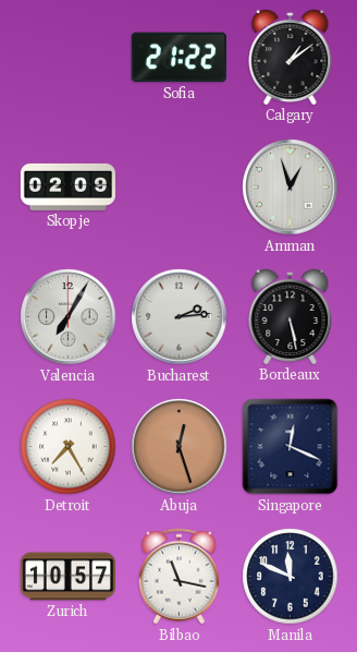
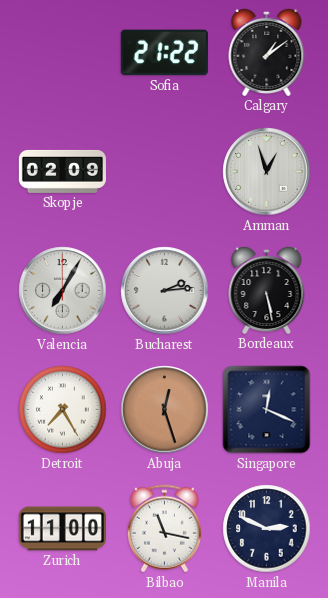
Zurich: 10:57 -> 11:00
Manila: 11:49 -> 2:49
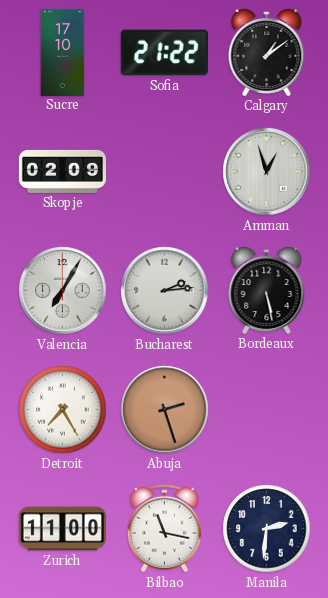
Sucre: none -> 17:10
Abuja: 12:27 -> 2:27
Singapore: 12:19 -> none
Manila: 2:49 -> 2:31
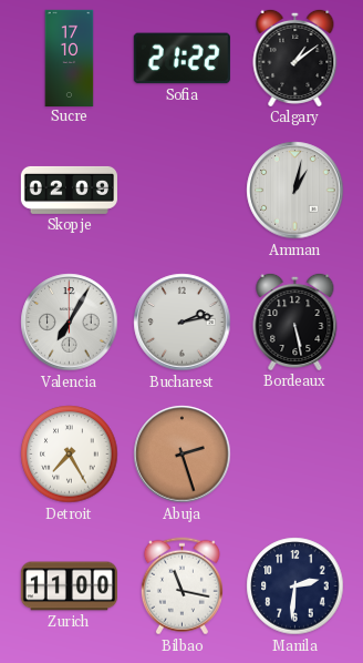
Amman: 12:57 -> 1:02
Bucharest: 2:14 -> 2:13
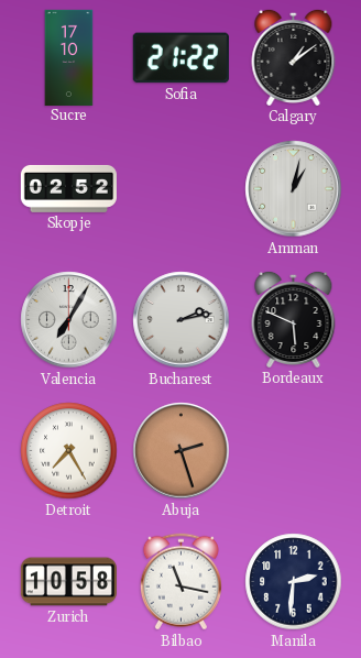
Skopje: 02:09 -> 02:52
Bordeaux: 5:28 -> 5:49
Zurich: 11:00 -> 10:58
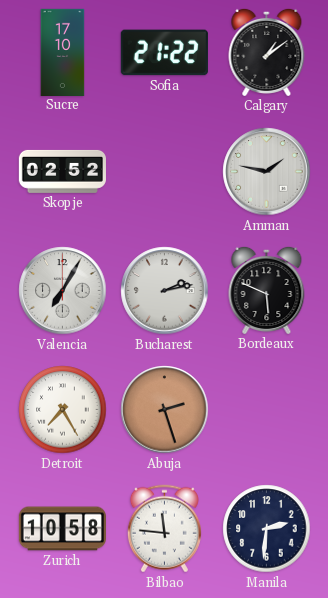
Amman: 1:02 -> 1:47
Bilbao: 11:17 -> 11:46
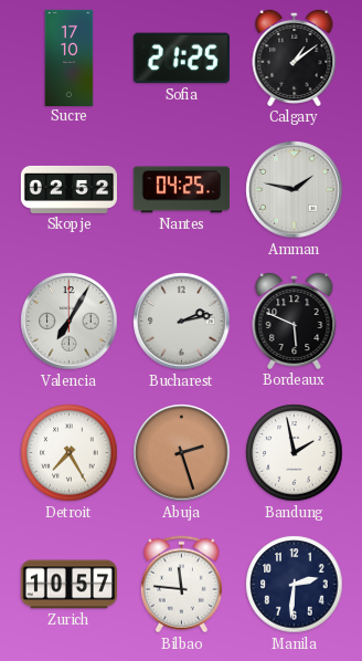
Sofia: 21:22 -> 21:25
Nantes: none -> 04:25
Bandung: none -> 1:58
Zurich: 10:58 -> 10:57
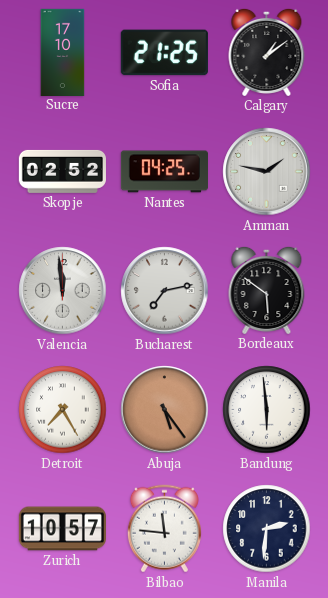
Valencia: 7:05 -> 11:59
Bucharest: 2:13 -> 7:13
Bordeaux: 5:49 -> 5:51
Abuja: 2:27 -> 5:24
Bandung: 1:58 -> 5:59
